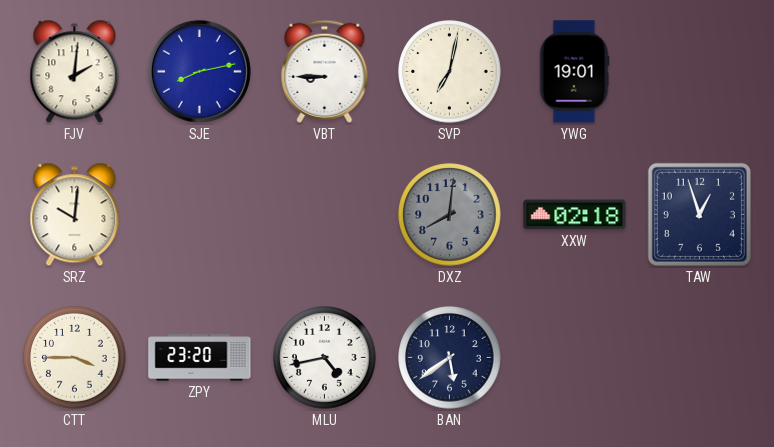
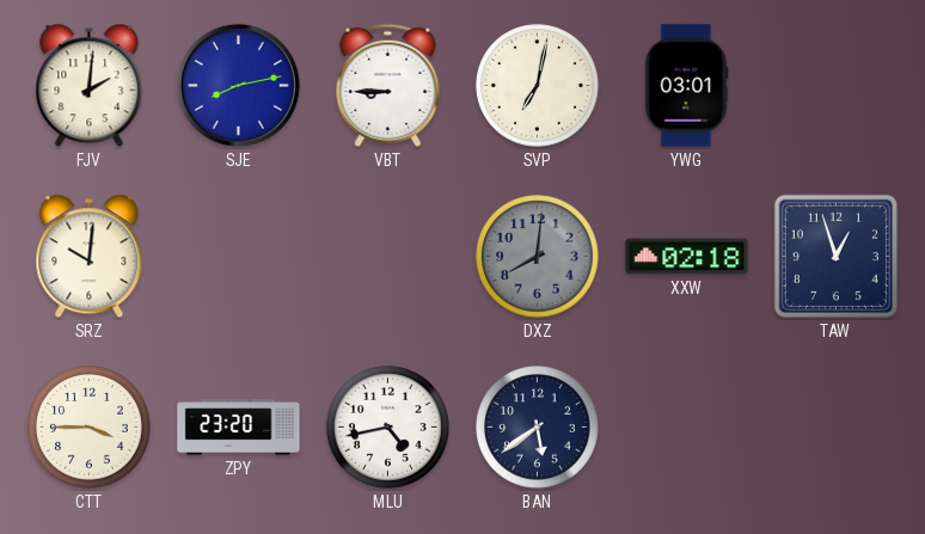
YWG: 19:01 -> 03:01
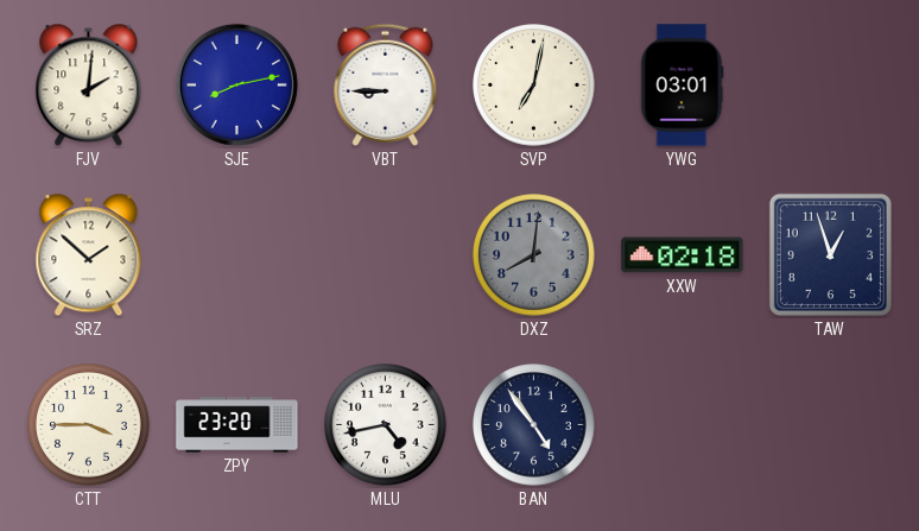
SRZ: 10:01 -> 1:52
BAN: 5:39 -> 4:54
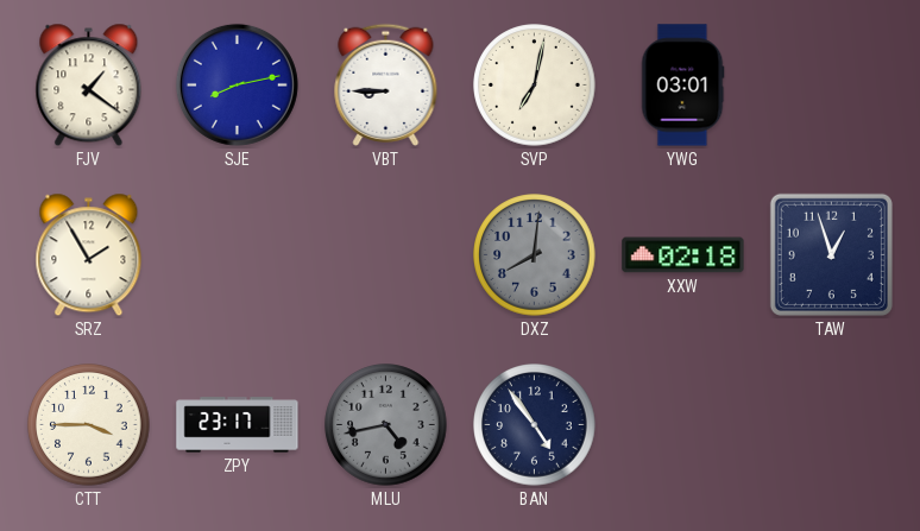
FJV: 2:01 -> 1:21
SRZ: 1:52 -> 1:55
ZPY: 23:20 -> 23:17
MLU dial: white -> grey
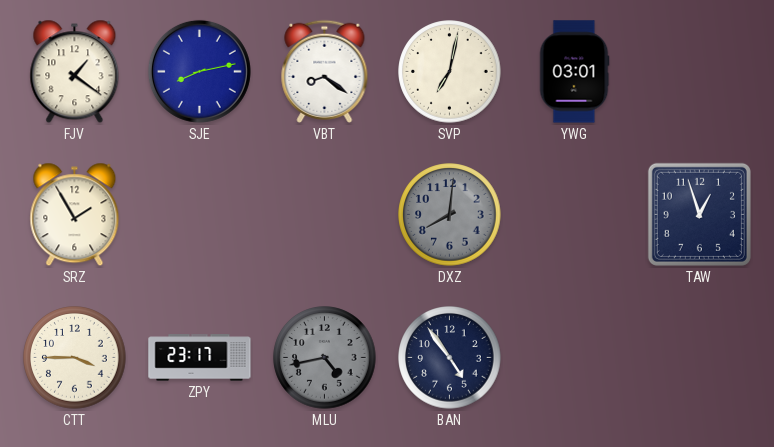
VBT: 8:45 -> 8:21
XXW: 02:18 -> none
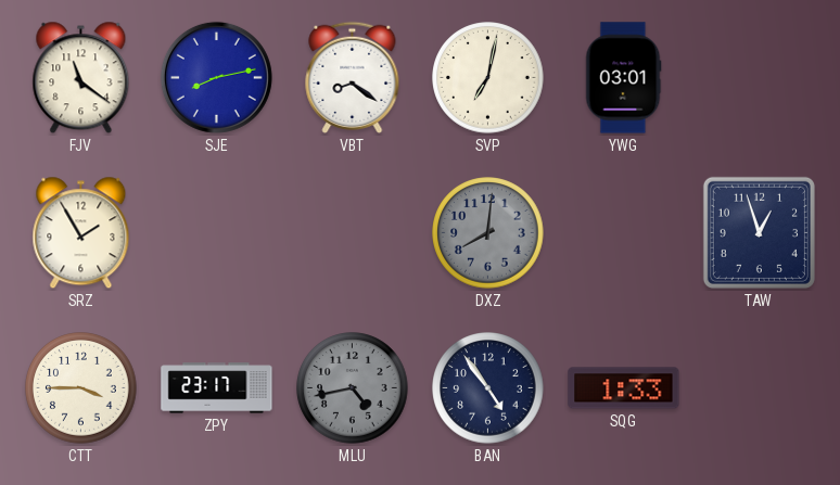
FJV: 1:21 -> 11:21
SQG: none -> 1:33
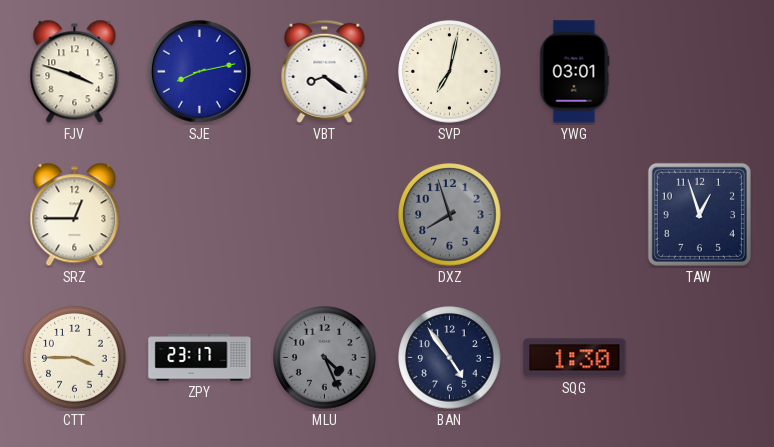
FJV: 11:21 -> 3:48
SRZ: 1:55 -> 12:45
DXZ: 8:01 -> 7:57
MLU: 4:43 -> 4:26
SQG: 1:33 -> 1:30
